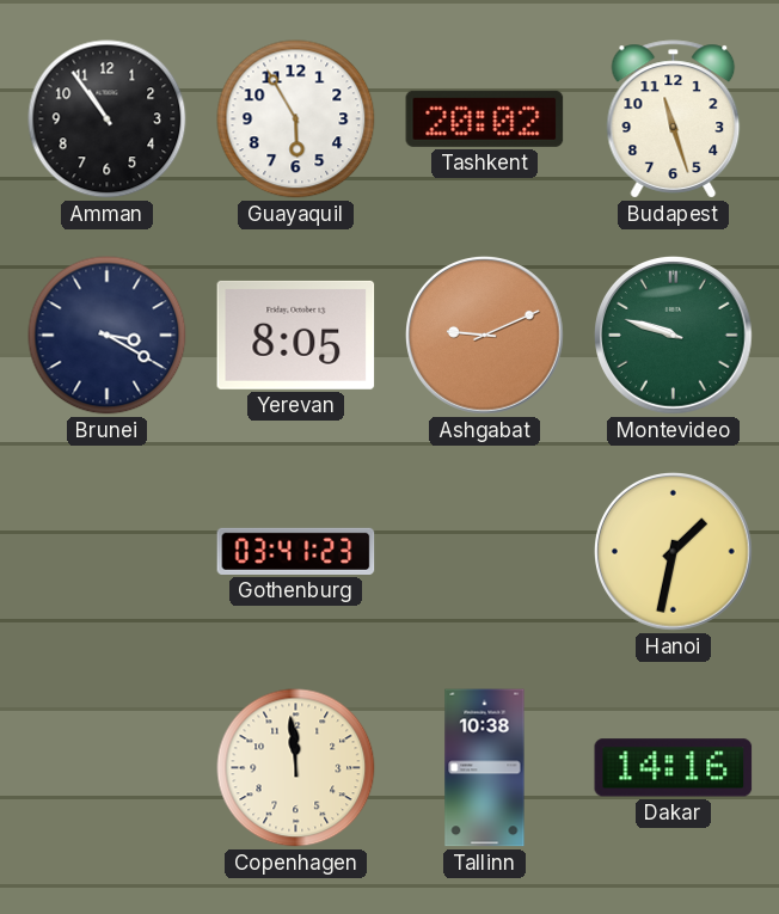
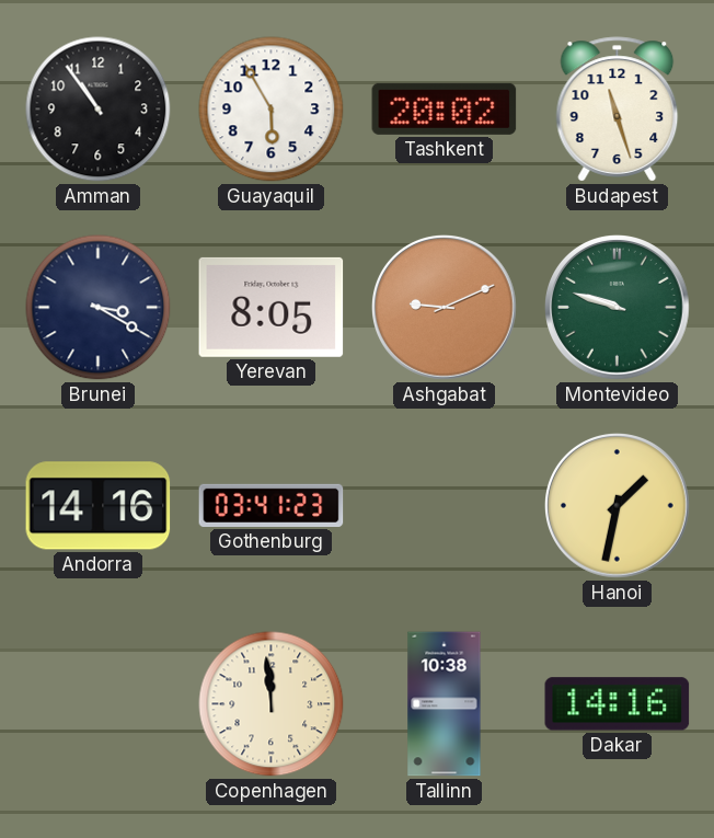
Andorra: none -> 14:16
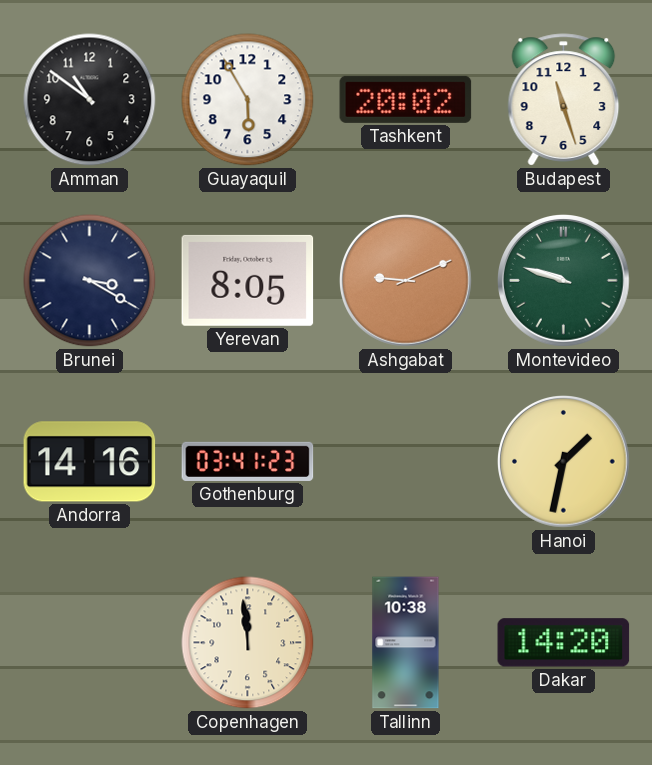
Amman: 10:54 -> 10:51
Dakar: 14:16 -> 14:20
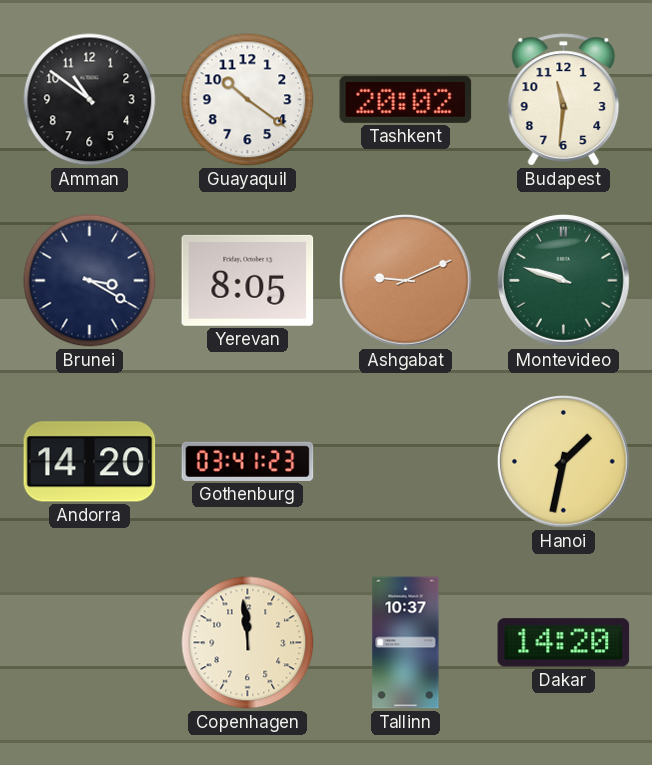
Guayaquil: 5:55 -> 10:21
Budapest: 11:27 -> 11:31
Andorra: 14:16 -> 14:20
Tallinn: 10:38 -> 10:37
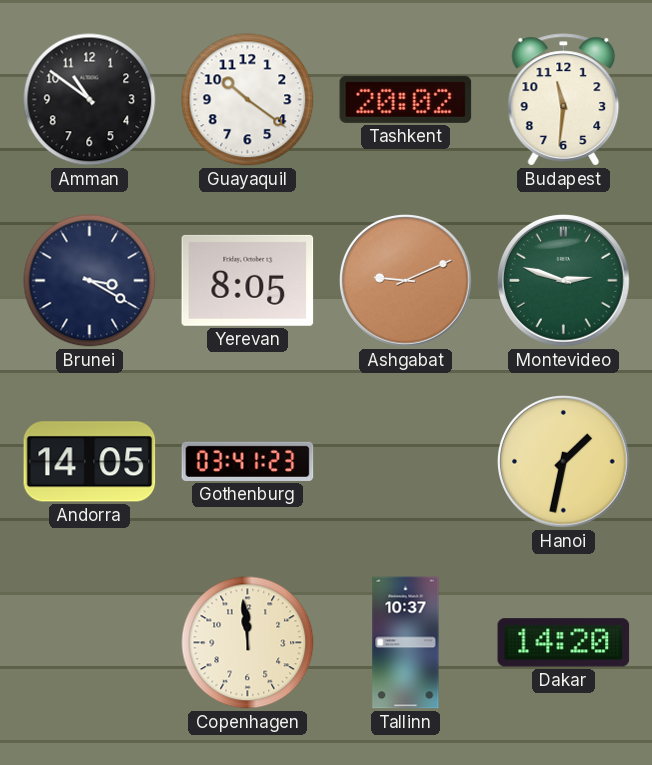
Montevideo: 9:48 -> 2:48
Andorra: 14:20 -> 14:05
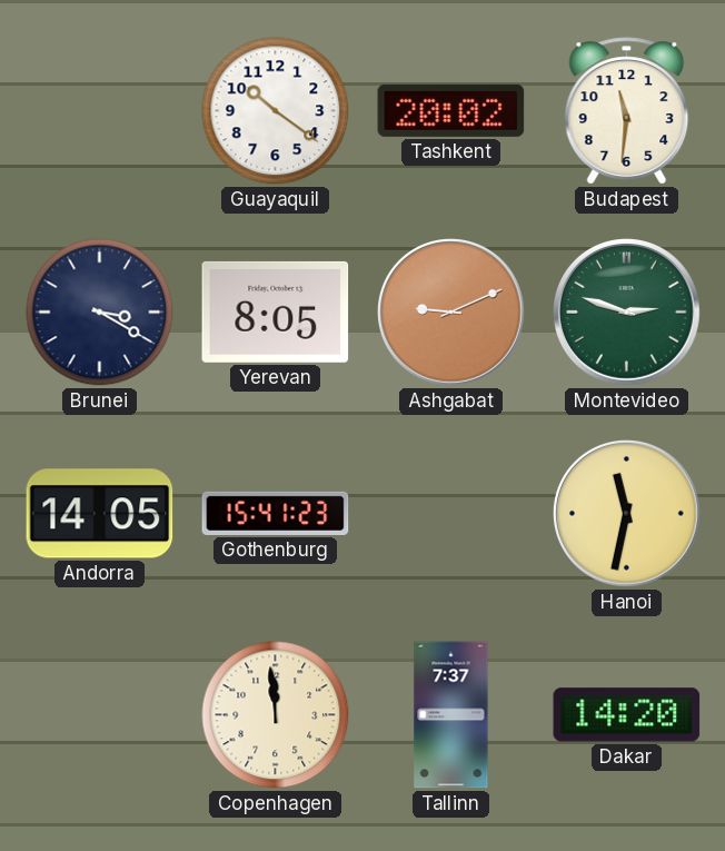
Amman: 10:51 -> none
Gothenburg: 03:41 -> 15:41
Hanoi: 1:32 -> 11:32
Tallinn: 10:37 -> 7:37
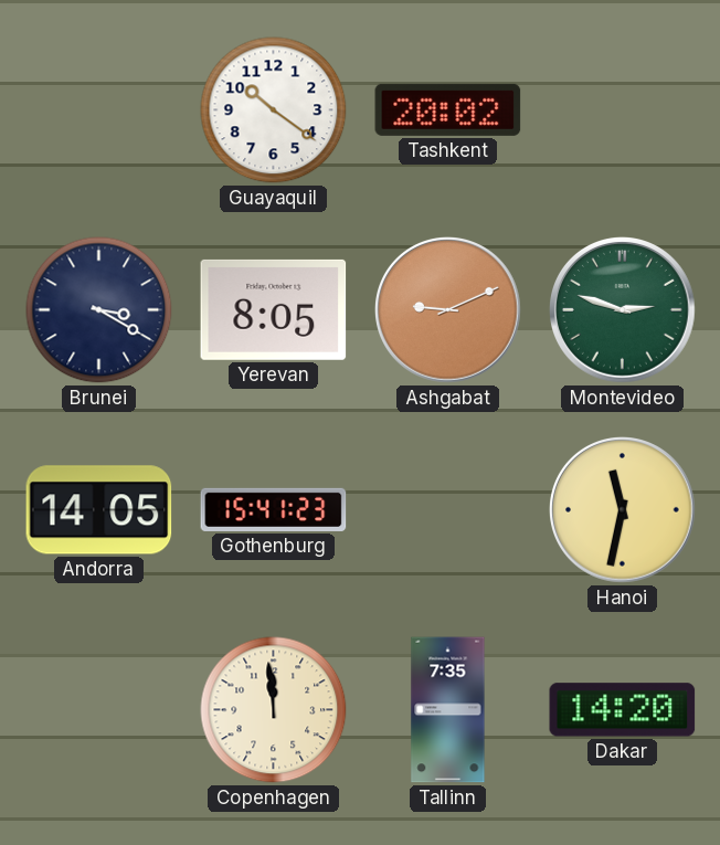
Budapest: 11:31 -> none
Tallinn: 7:37 -> 7:35
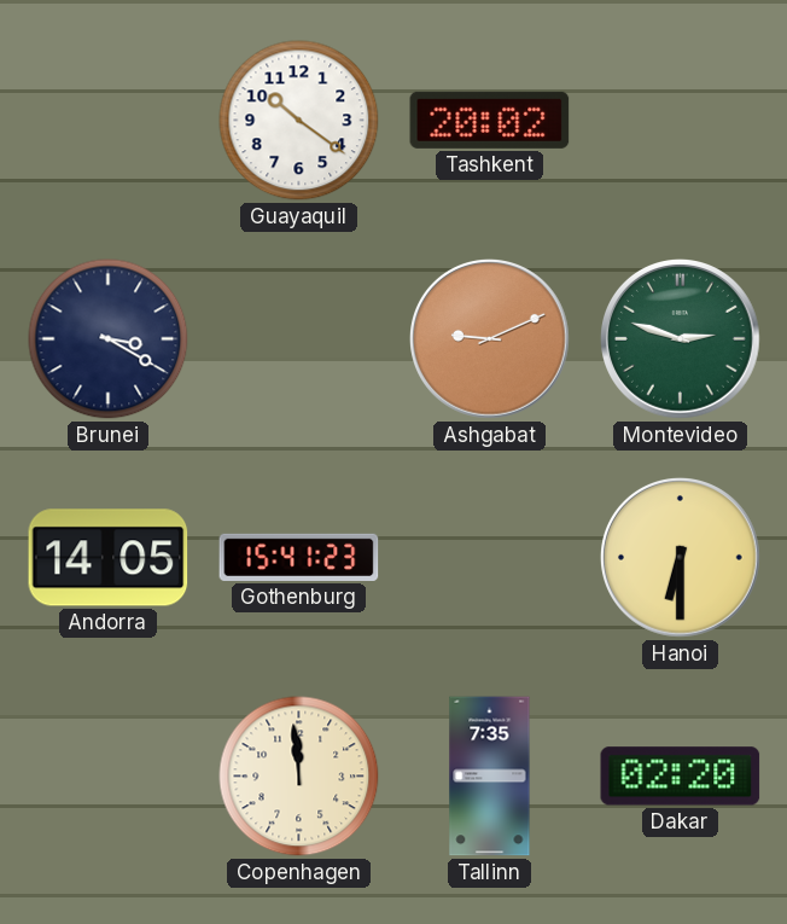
Yerevan: 8:05 -> none
Hanoi: 11:32 -> 6:30
Dakar: 14:20 -> 02:20
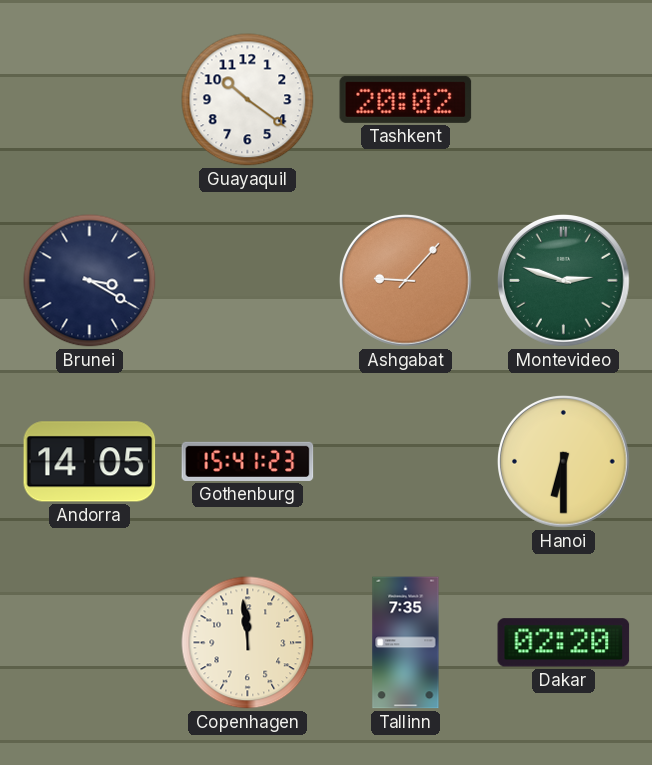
Ashgabat: 9:11 -> 9:07
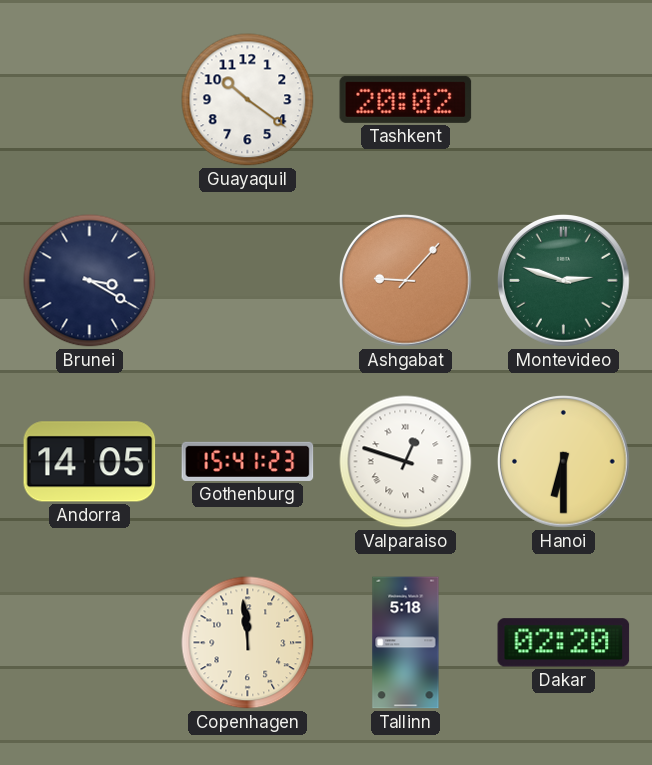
Valparaiso: none -> 12:48
Tallinn: 7:35 -> 5:18
